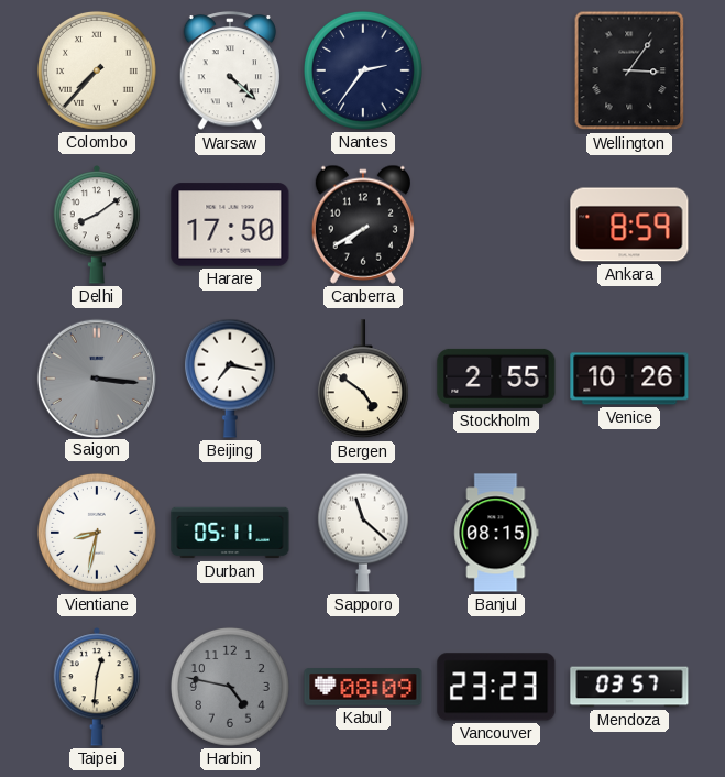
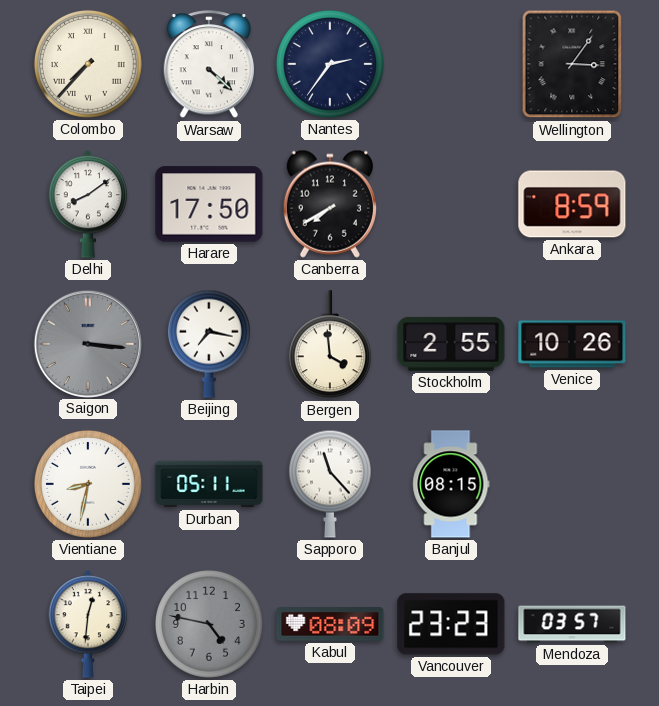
Bergen: 4:51 -> 3:59
Sapporo: 11:22 -> 11:23
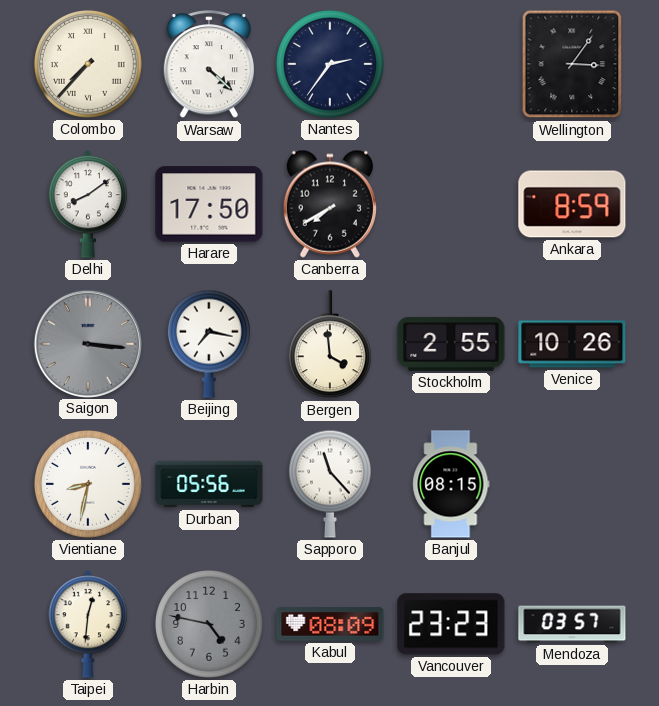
Durban: 05:11 -> 05:56
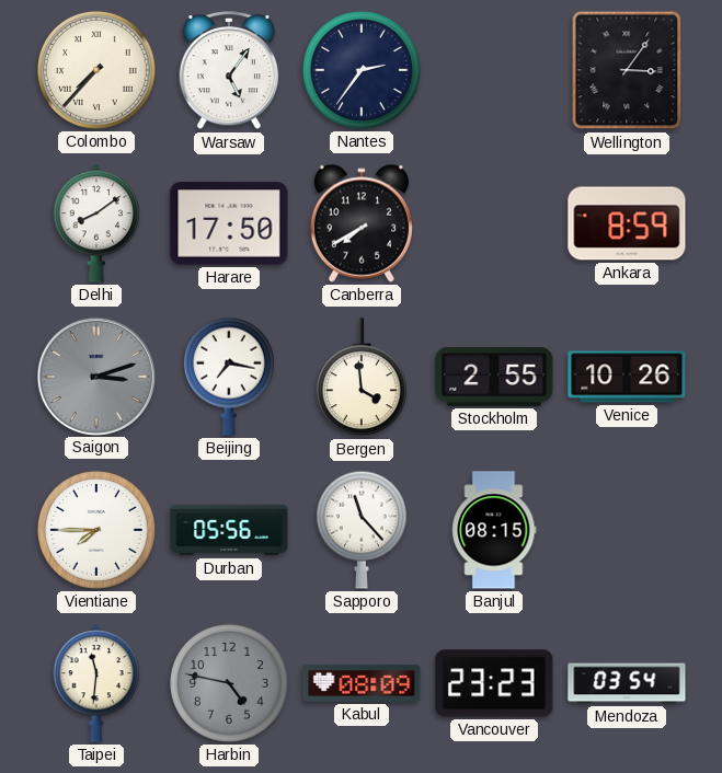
Warsaw: 4:22 -> 5:06
Saigon: 3:16 -> 3:12
Vientiane: 8:32 -> 7:45
Taipei: 12:31 -> 11:31
Mendoza: 03:57 -> 03:54
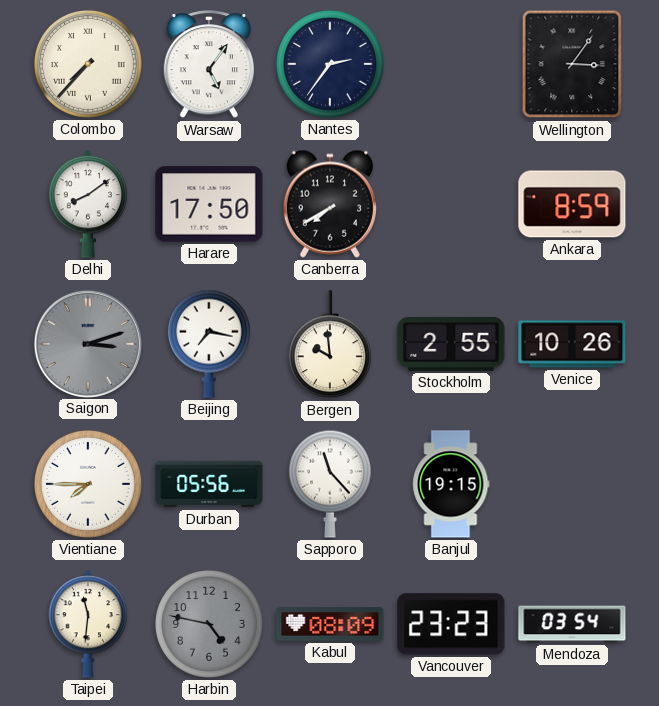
Bergen: 3:59 -> 9:59
Banjul: 08:15 -> 19:15
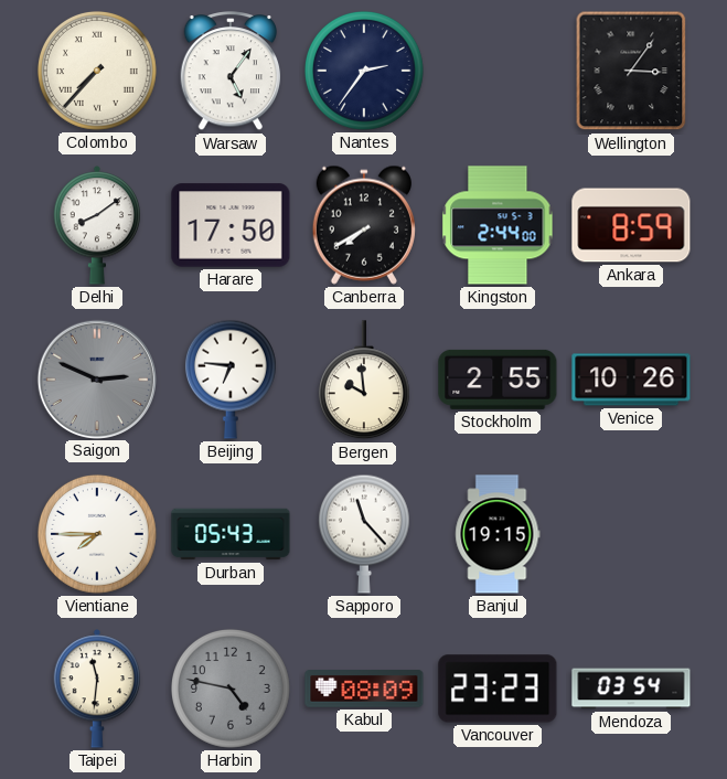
Kingston: none -> 2:44
Saigon: 3:12 -> 2:49
Beijing: 7:17 -> 6:46
Durban: 05:56 -> 05:43
